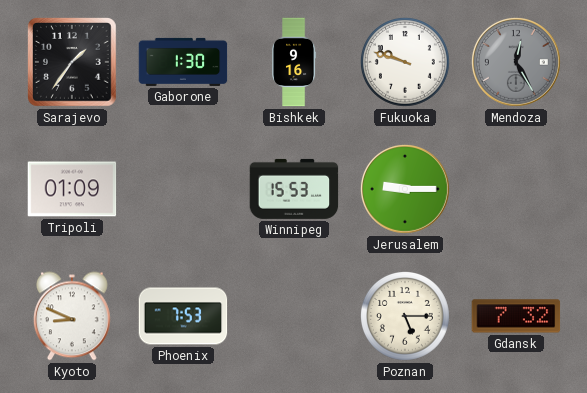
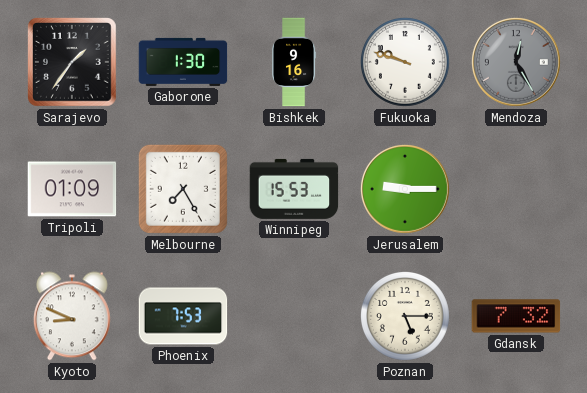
Melbourne: none -> 7:25
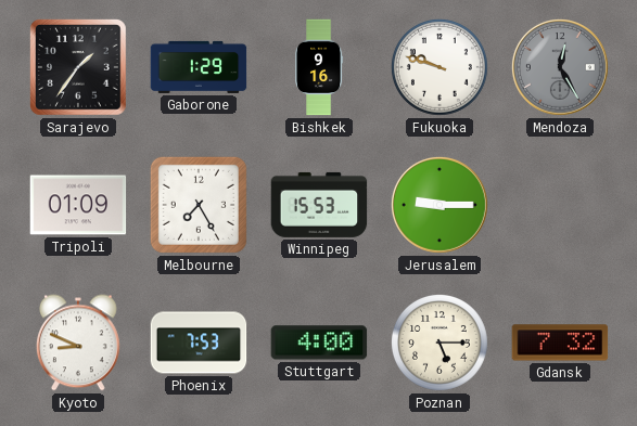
Gaborone: 1:30 -> 1:29
Stuttgart: none -> 4:00
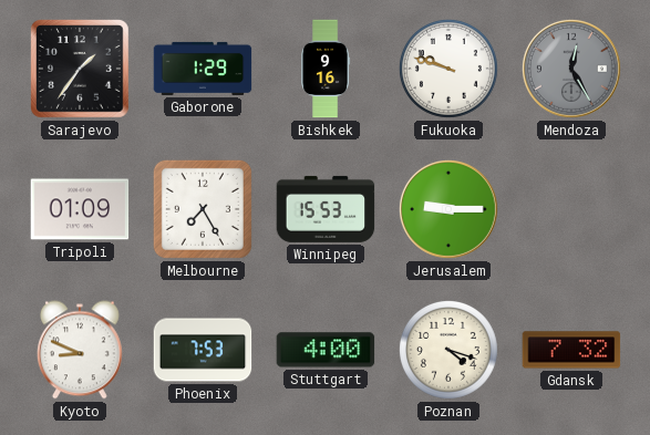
Poznan: 5:15 -> 4:18
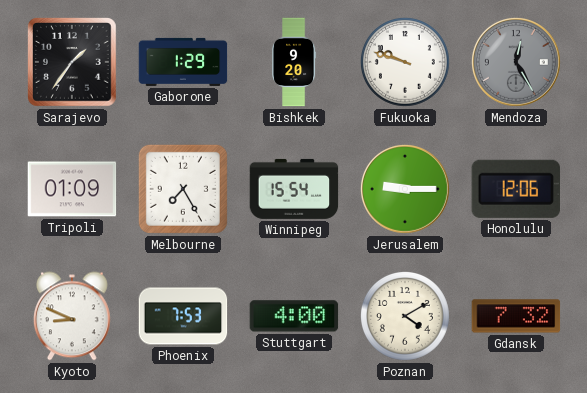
Bishkek: 9:16 -> 9:20
Winnipeg: 15:53 -> 15:54
Honolulu: none -> 12:06
Poznan: 4:18 -> 4:10
